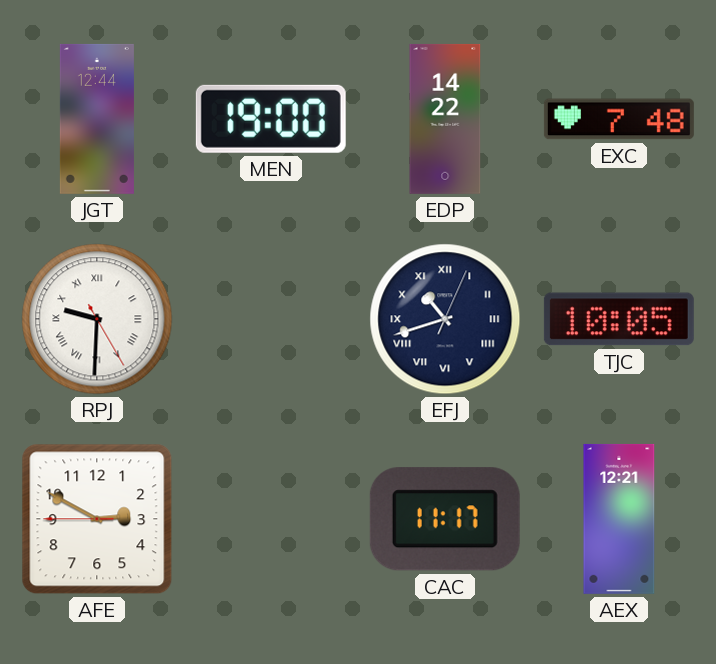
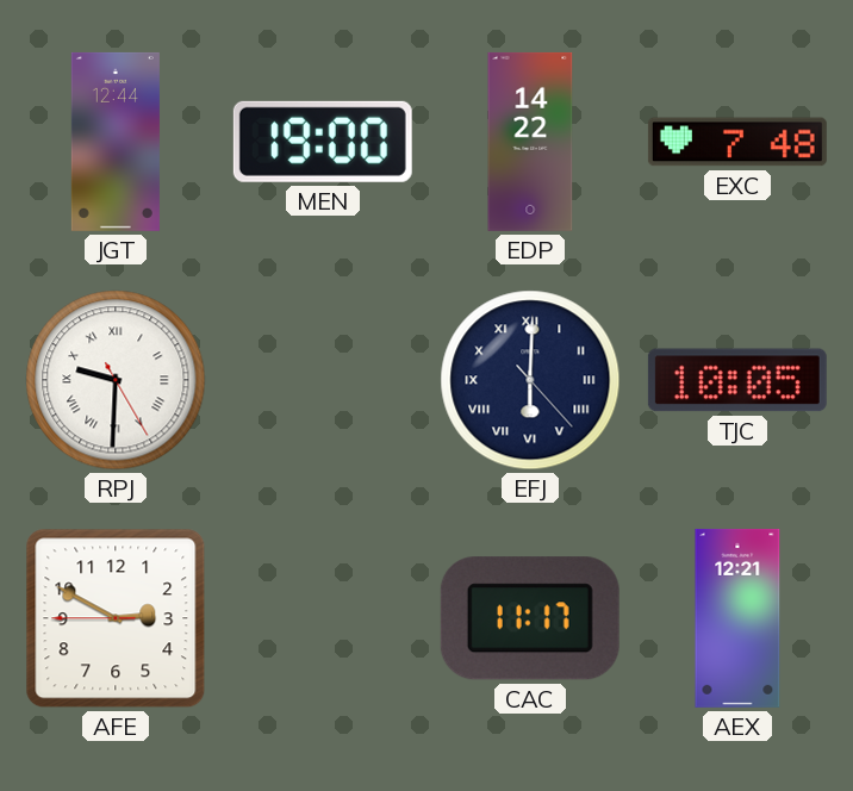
EFJ: 10:42 -> 6:00
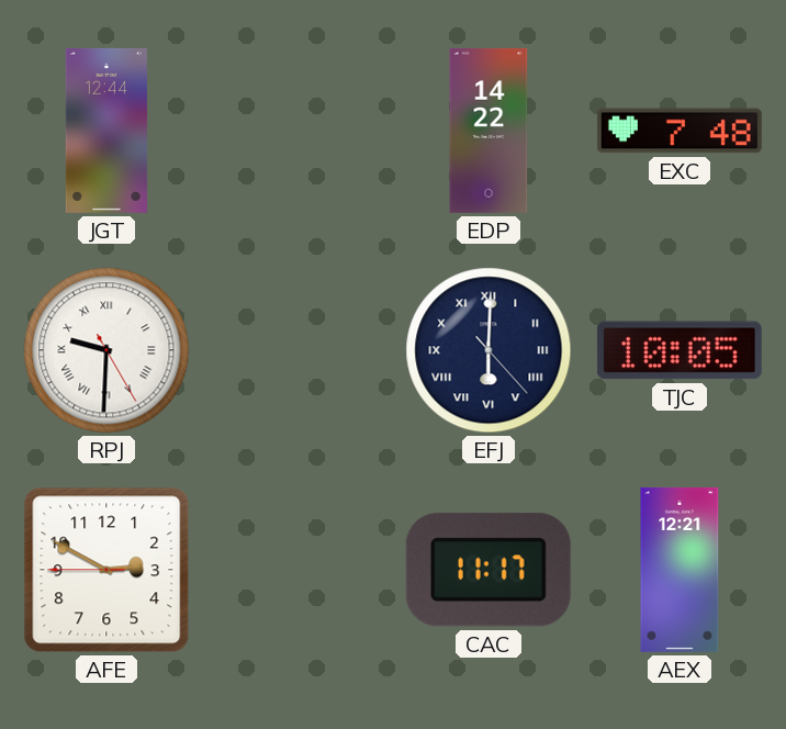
MEN: 19:00 -> none
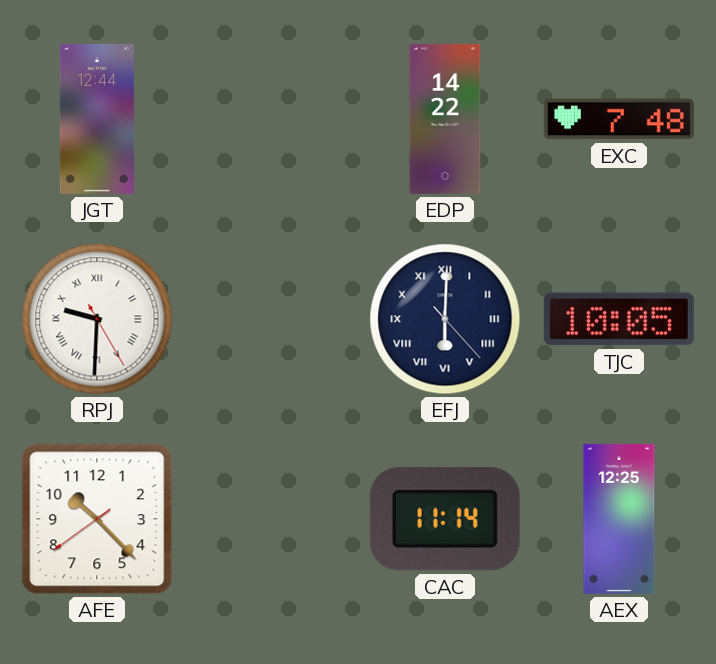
AFE: 2:49 -> 10:22
CAC: 11:17 -> 11:14
AEX: 12:21 -> 12:25
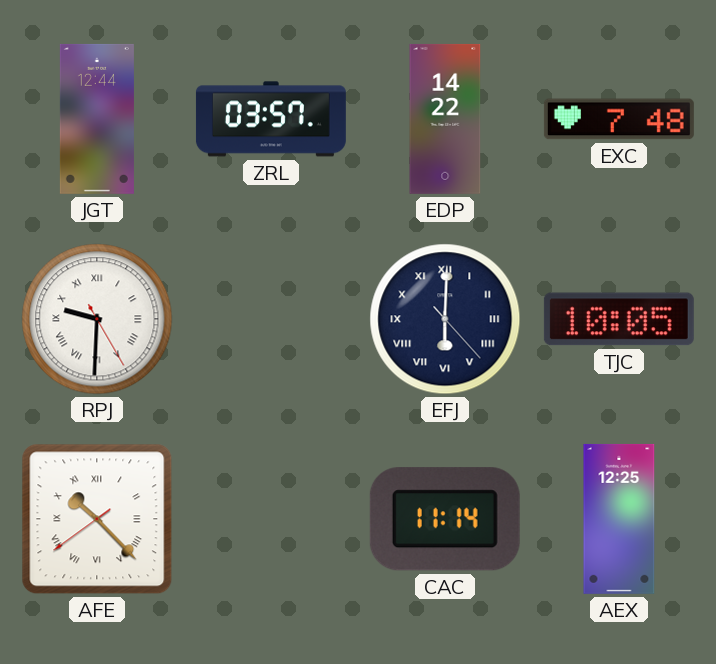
ZRL: none -> 03:57
AFE numerals: Arabic -> Roman
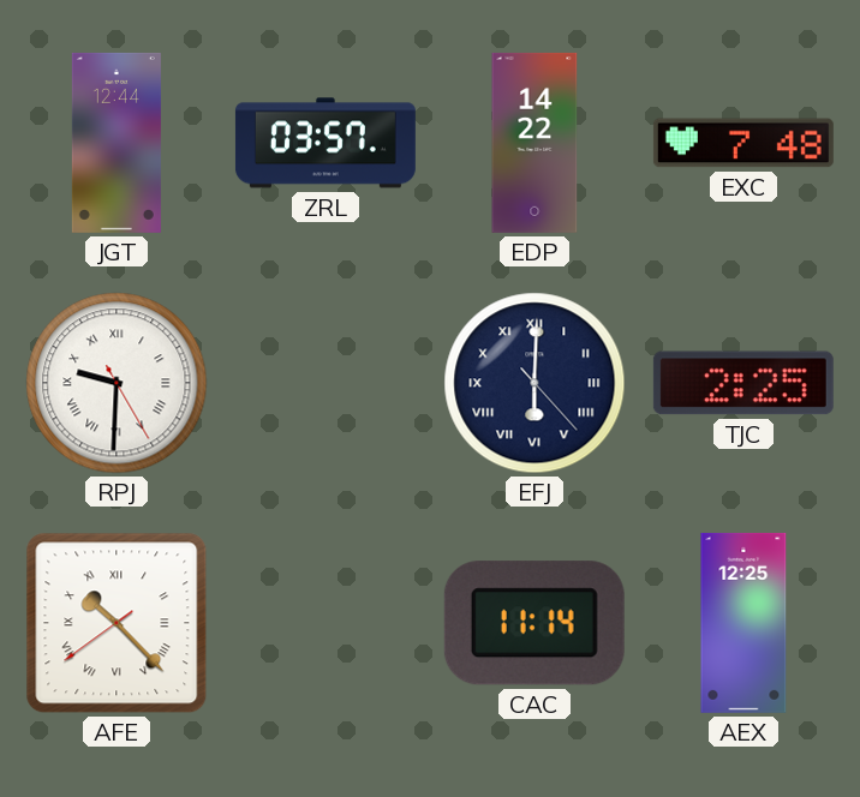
TJC: 10:05 -> 2:25
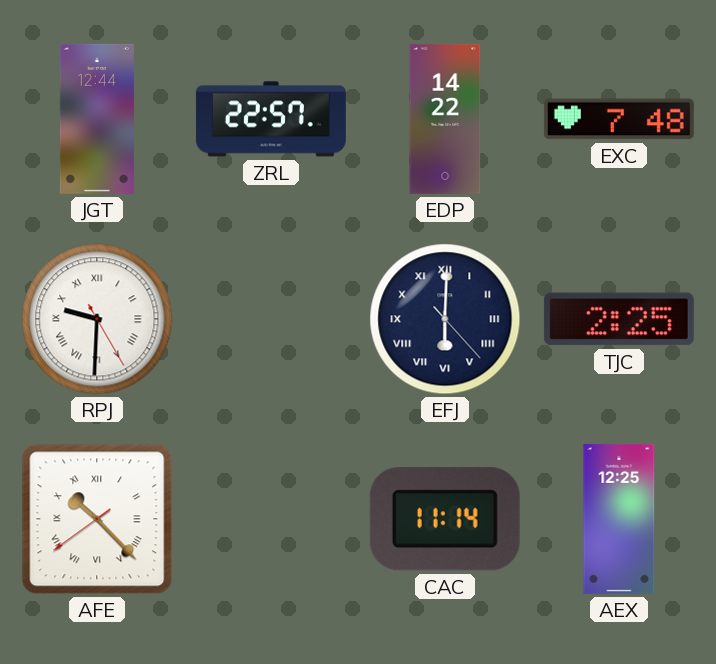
ZRL: 03:57 -> 22:57
